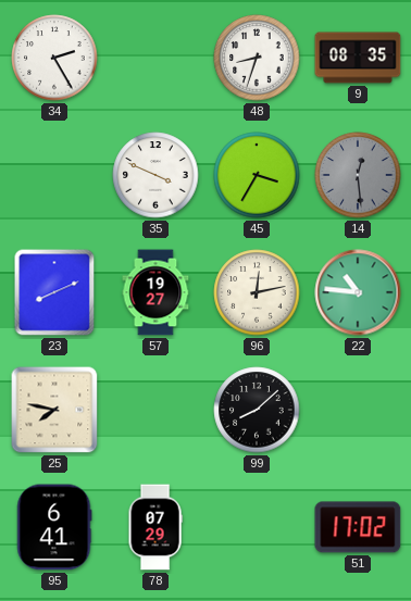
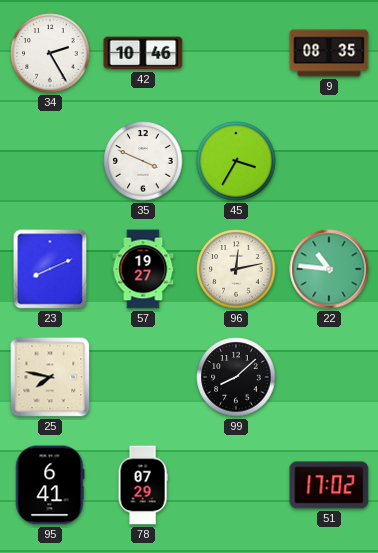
42: none -> 10:46
48: 8:33 -> none
14: 12:29 -> none
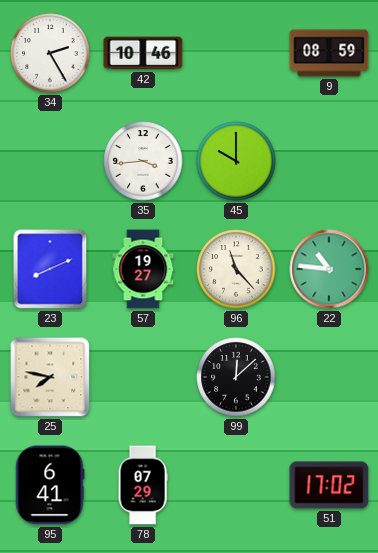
9: 08:35 -> 08:59
35: 3:49 -> 3:44
45: 3:35 -> 10:00
96: 12:13 -> 11:23
99: 8:08 -> 12:08
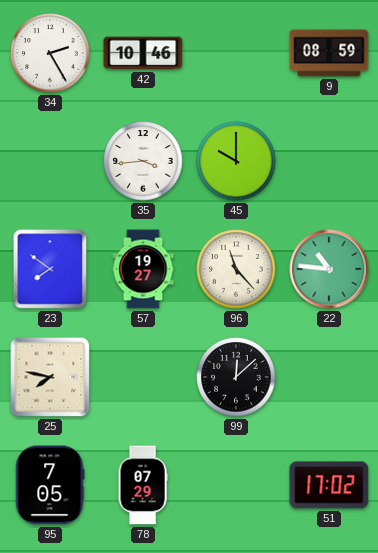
23: 8:11 -> 7:51
95: 6:41 -> 7:05
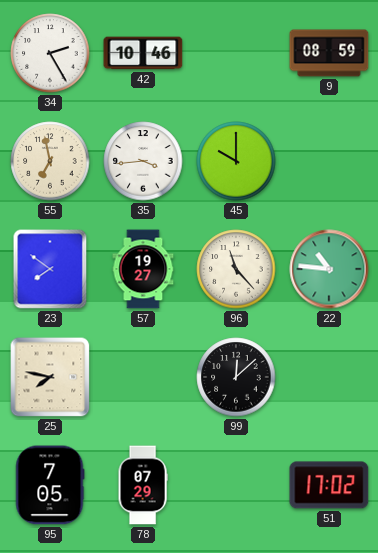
55: none -> 6:58
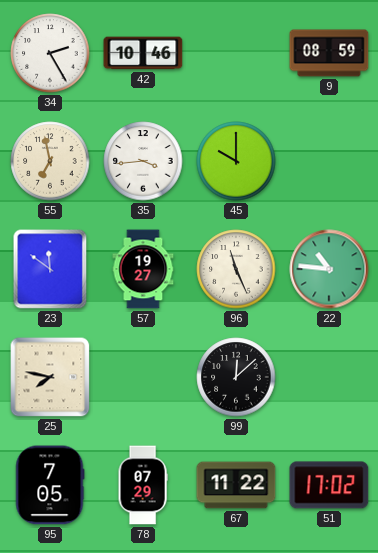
23: 7:51 -> 11:51
96: 11:23 -> 11:26
67: none -> 11:22
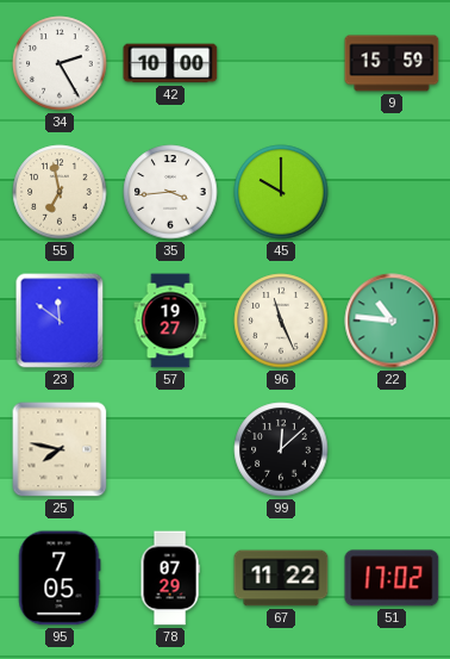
42: 10:46 -> 10:00
9: 08:59 -> 15:59
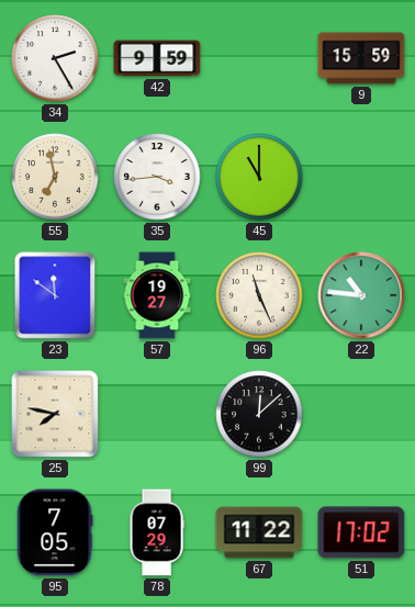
42: 10:00 -> 9:59
45: 10:00 -> 11:00
